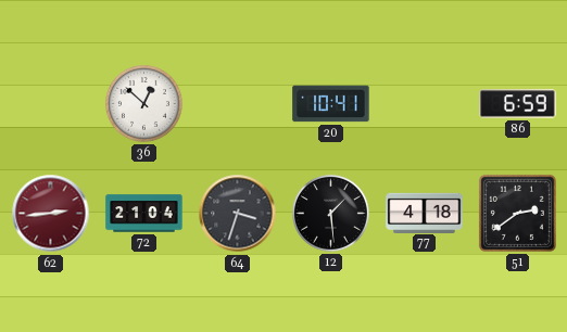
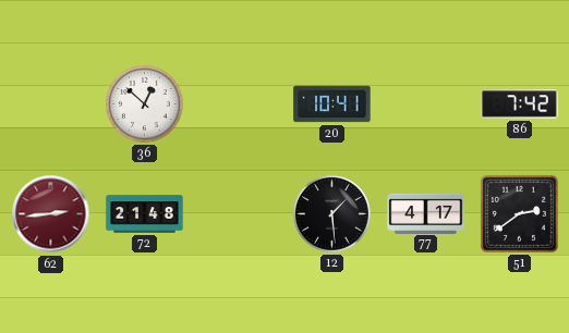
86: 6:59 -> 7:42
72: 21:04 -> 21:48
64: 3:33 -> none
77: 4:18 -> 4:17
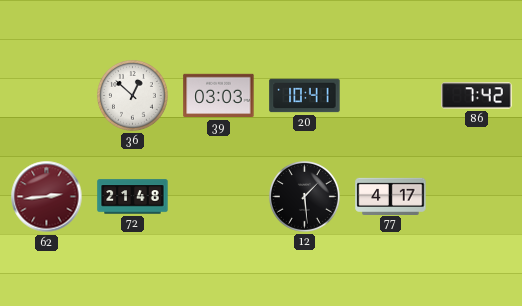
39: none -> 03:03
51: 2:39 -> none
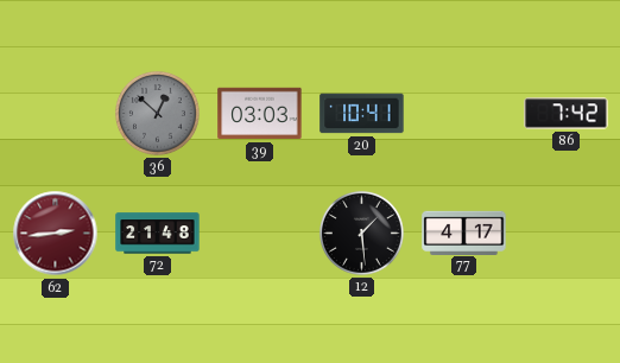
36 dial: white -> grey
